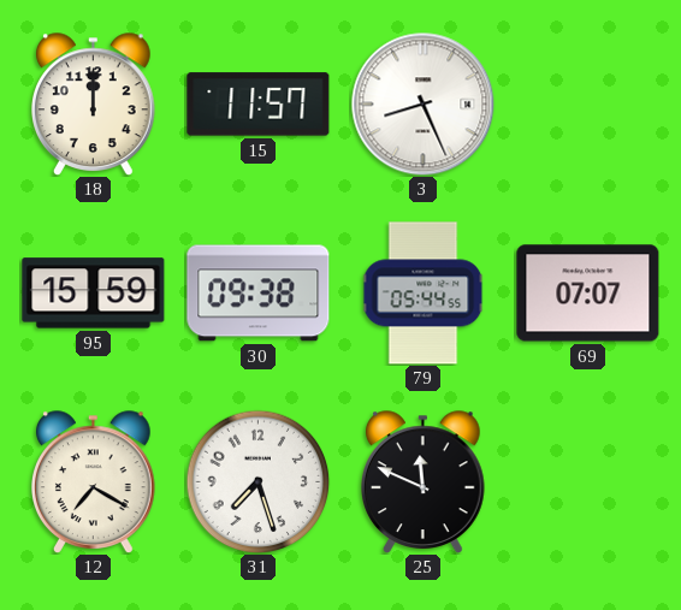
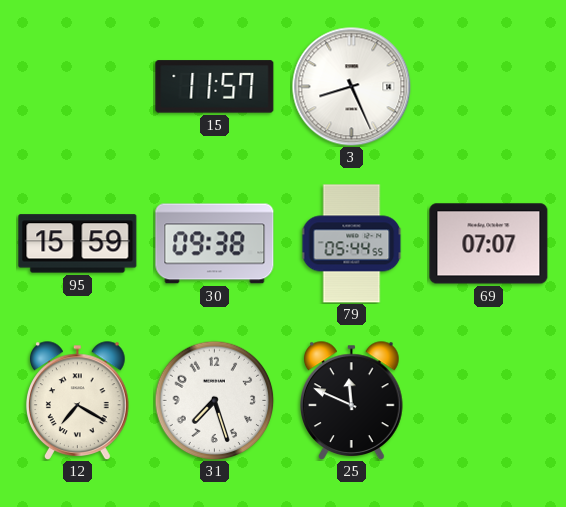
18: 12:00 -> none
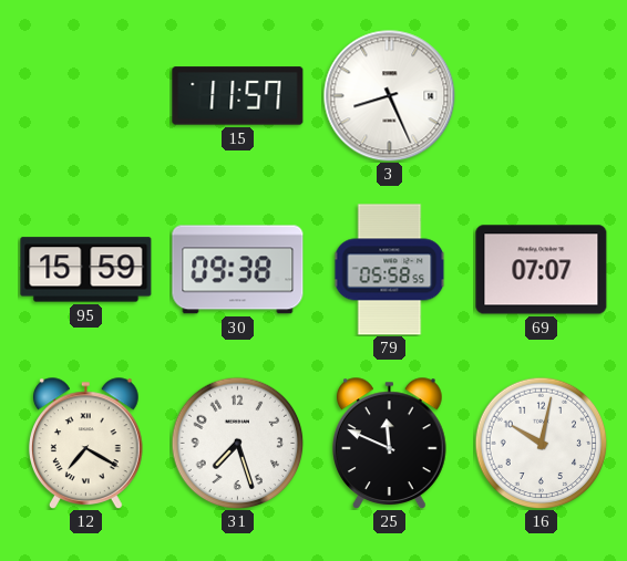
79: 05:44 -> 05:58
16: none -> 10:02
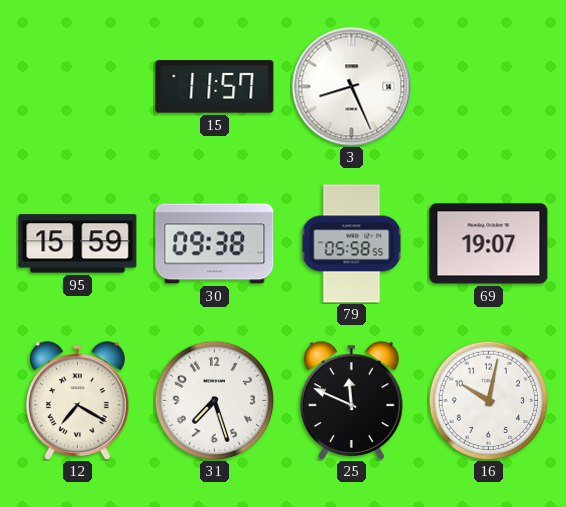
69: 07:07 -> 19:07
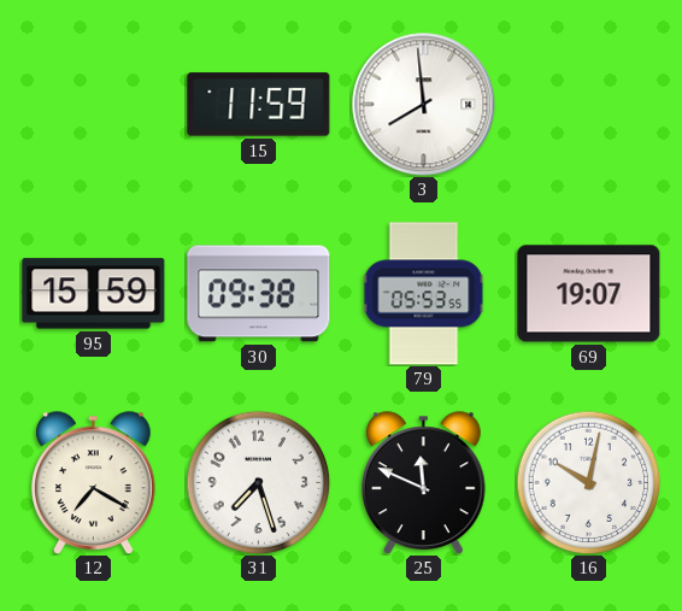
15: 11:57 -> 11:59
3: 8:26 -> 7:59
79: 05:58 -> 05:53
